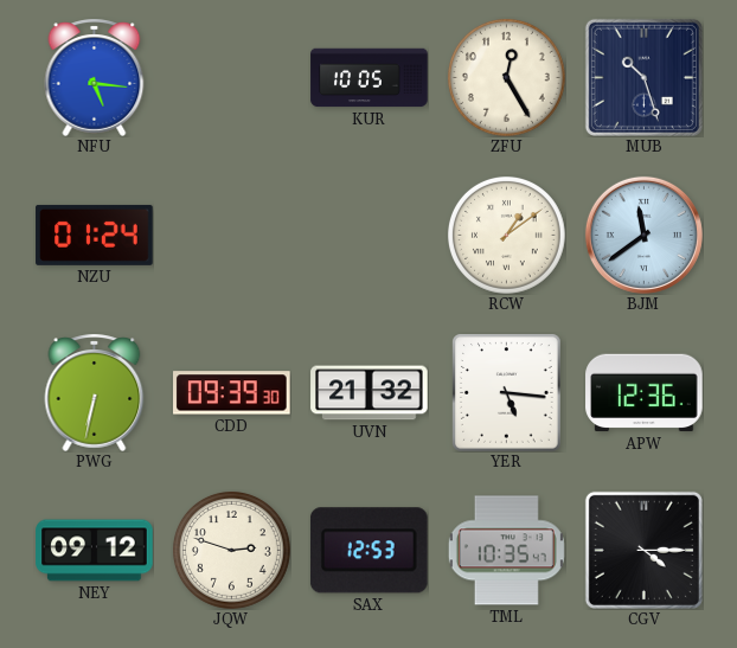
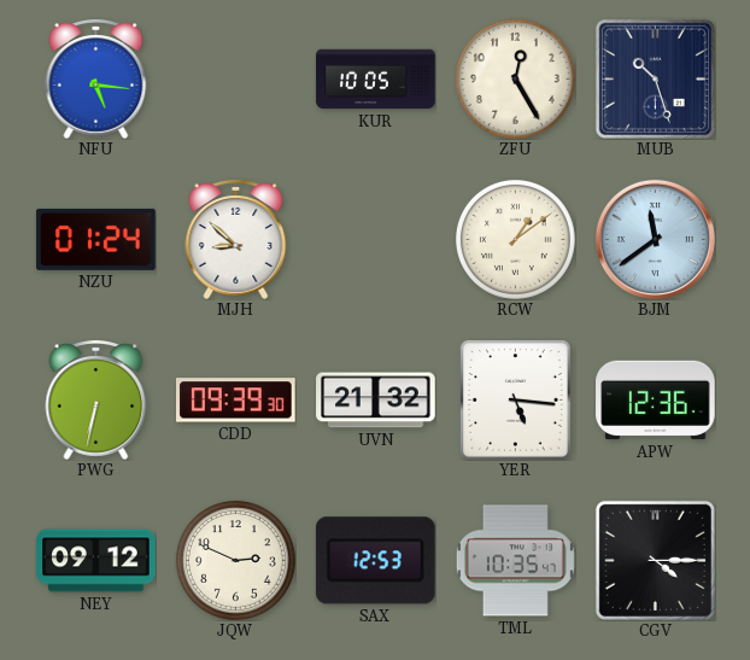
MJH: none -> 8:52
JQW: 2:48 -> 2:49
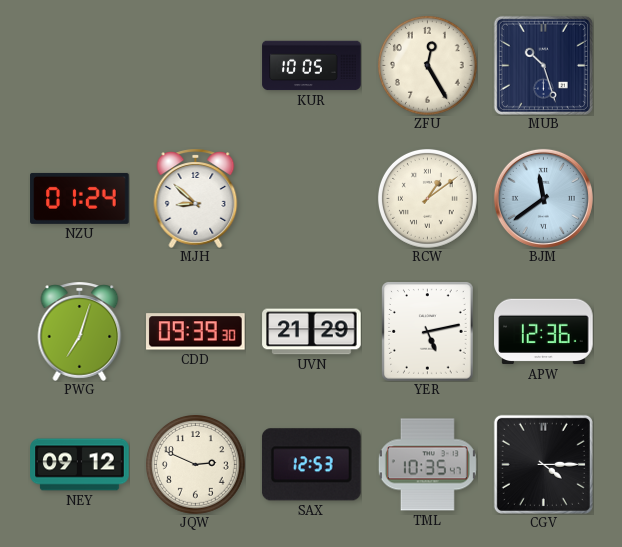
NFU: 5:16 -> none
PWG: 6:32 -> 7:03
UVN: 21:32 -> 21:29
YER: 5:16 -> 5:13
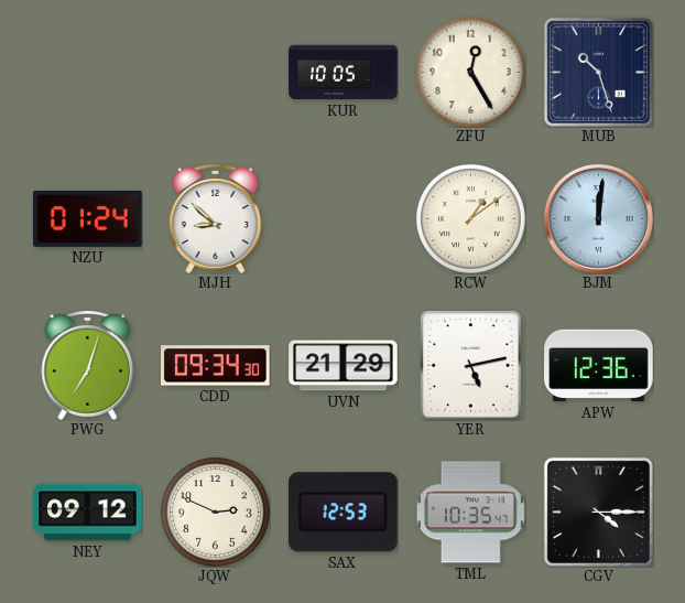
BJM: 11:39 -> 12:01
CDD: 09:39 -> 09:34
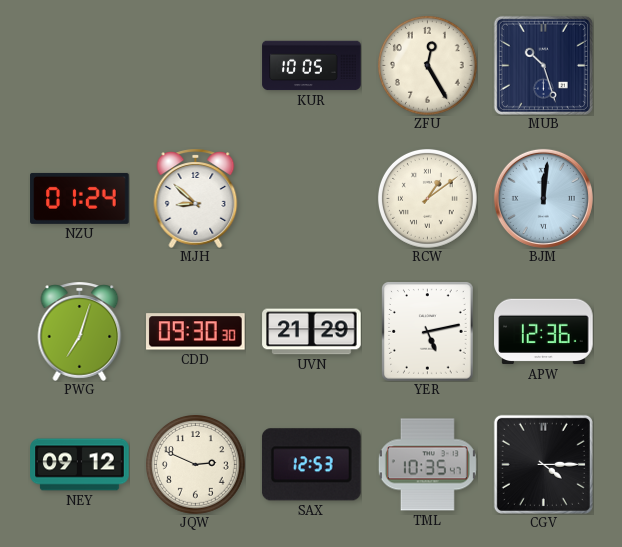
CDD: 09:34 -> 09:30
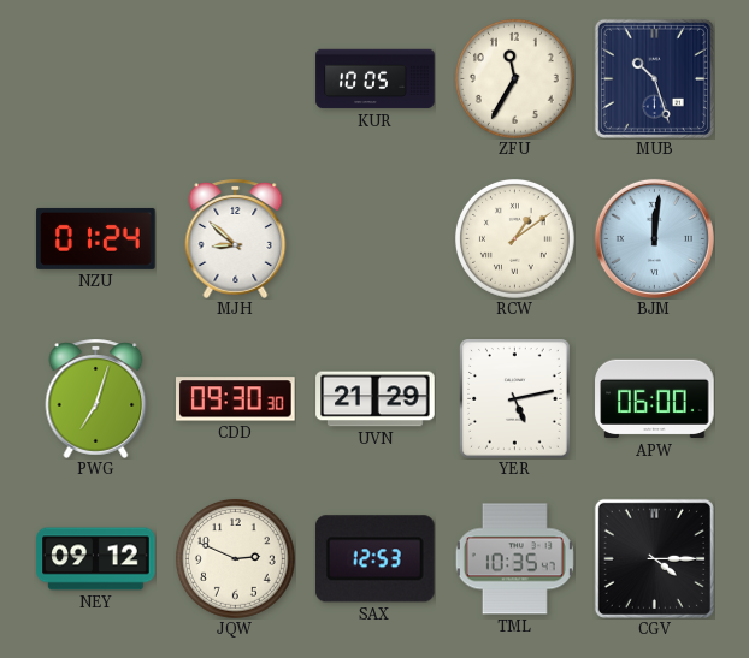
ZFU: 12:25 -> 11:35
APW: 12:36 -> 06:00
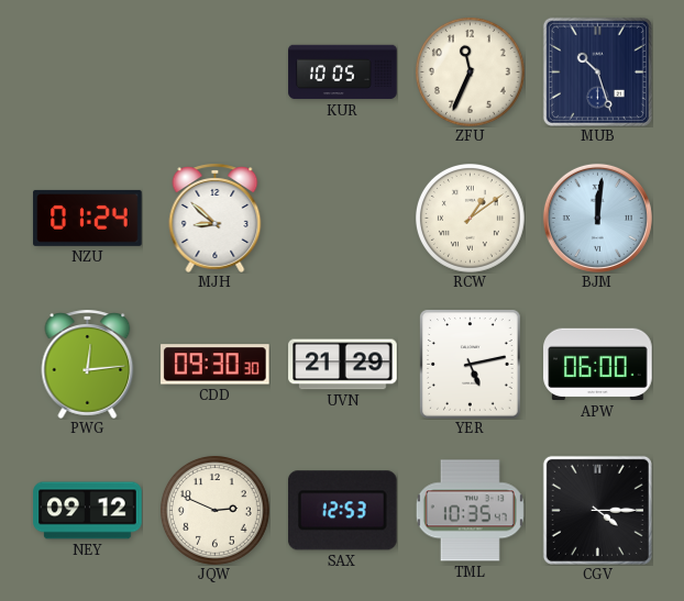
ZFU: 11:35 -> 11:34
PWG: 7:03 -> 12:14
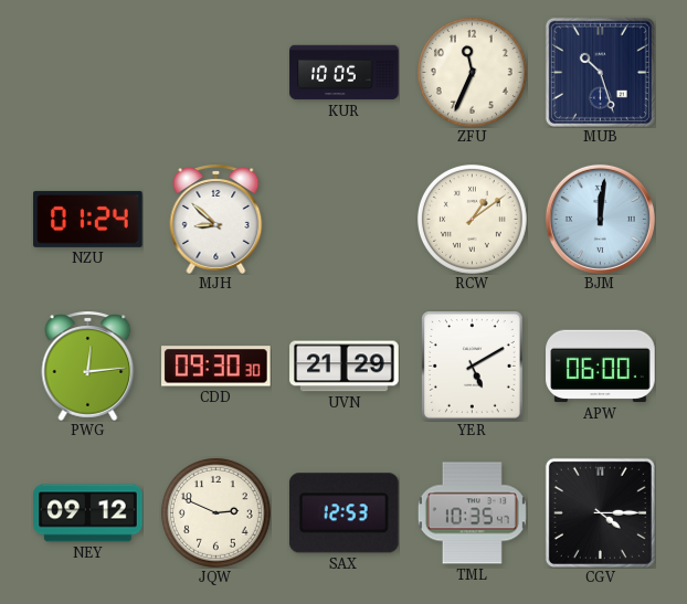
YER: 5:13 -> 5:10
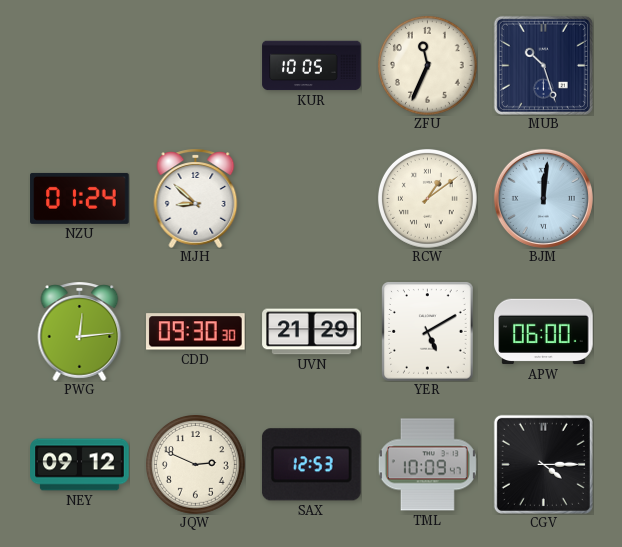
TML: 10:35 -> 10:09
